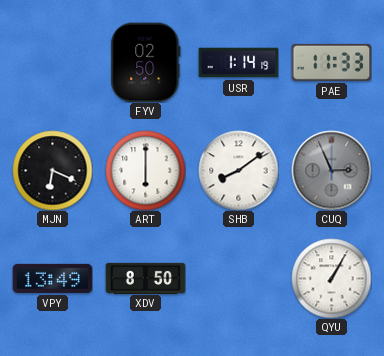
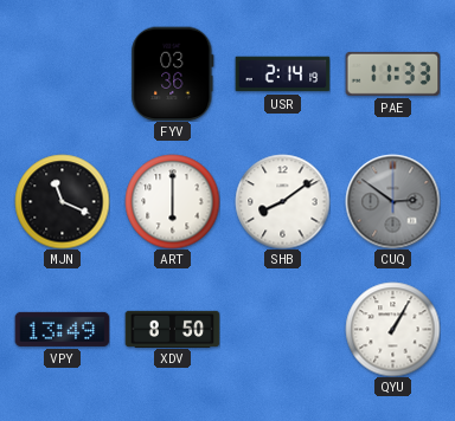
FYV: 02:50 -> 03:36
USR: 1:14 -> 2:14
MJN: 6:19 -> 11:19
CUQ: 2:56 -> 2:51
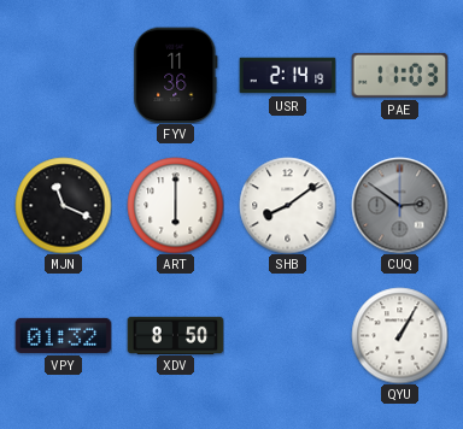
FYV: 03:36 -> 11:36
PAE: 11:33 -> 11:03
VPY: 13:49 -> 01:32
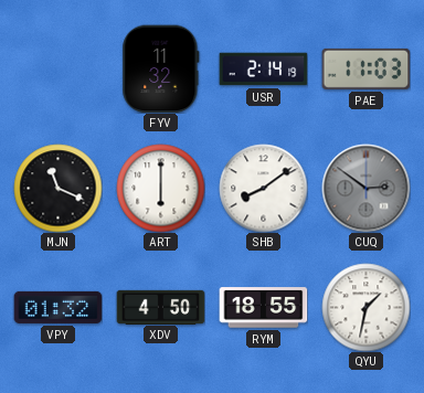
FYV: 11:36 -> 11:32
XDV: 8:50 -> 4:50
RYM: none -> 18:55
QYU: 1:05 -> 1:32
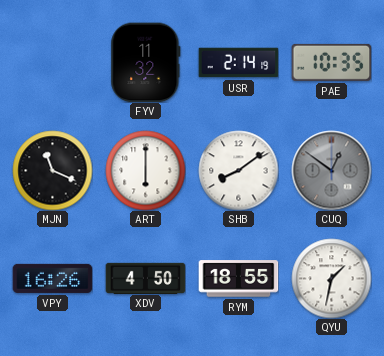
PAE: 11:03 -> 10:35
CUQ: 2:51 -> 12:51
VPY: 01:32 -> 16:26
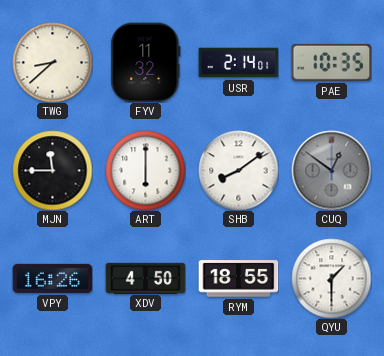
TWG: none -> 8:38
USR: 2:14:19 -> 2:14:01
MJN: 11:19 -> 11:45
QYU: 1:32 -> 1:30
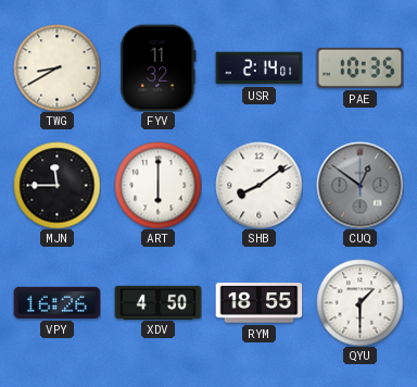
TWG: 8:38 -> 8:40
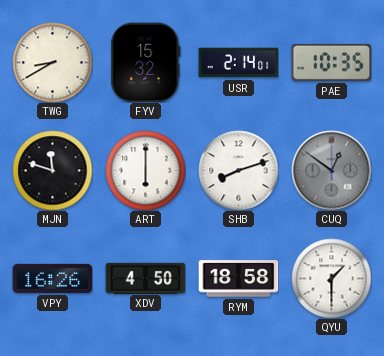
FYV: 11:32 -> 15:32
MJN: 11:45 -> 11:48
SHB: 8:09 -> 8:12
RYM: 18:55 -> 18:58
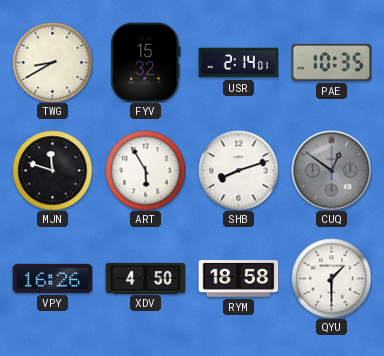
ART: 6:00 -> 5:55
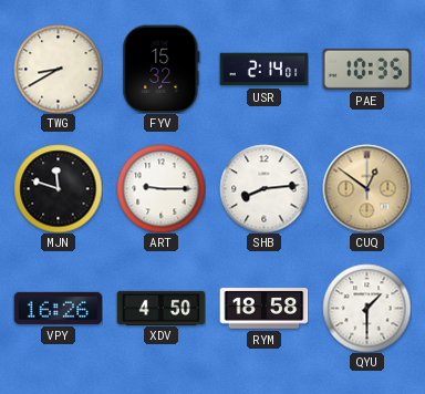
ART: 5:55 -> 9:15
SHB: 8:12 -> 8:14
CUQ dial: grey -> champagne
